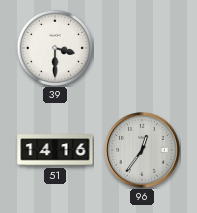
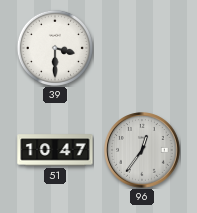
51: 14:16 -> 10:47
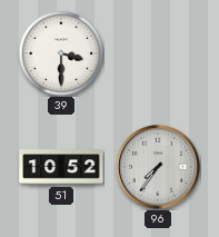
51: 10:47 -> 10:52
96: 12:36 -> 7:36
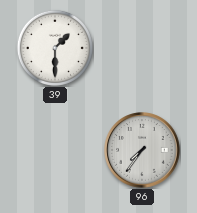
39: 3:30 -> 1:30
51: 10:52 -> none
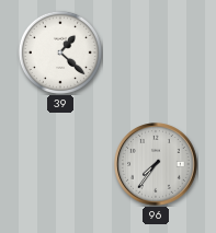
39: 1:30 -> 1:22
